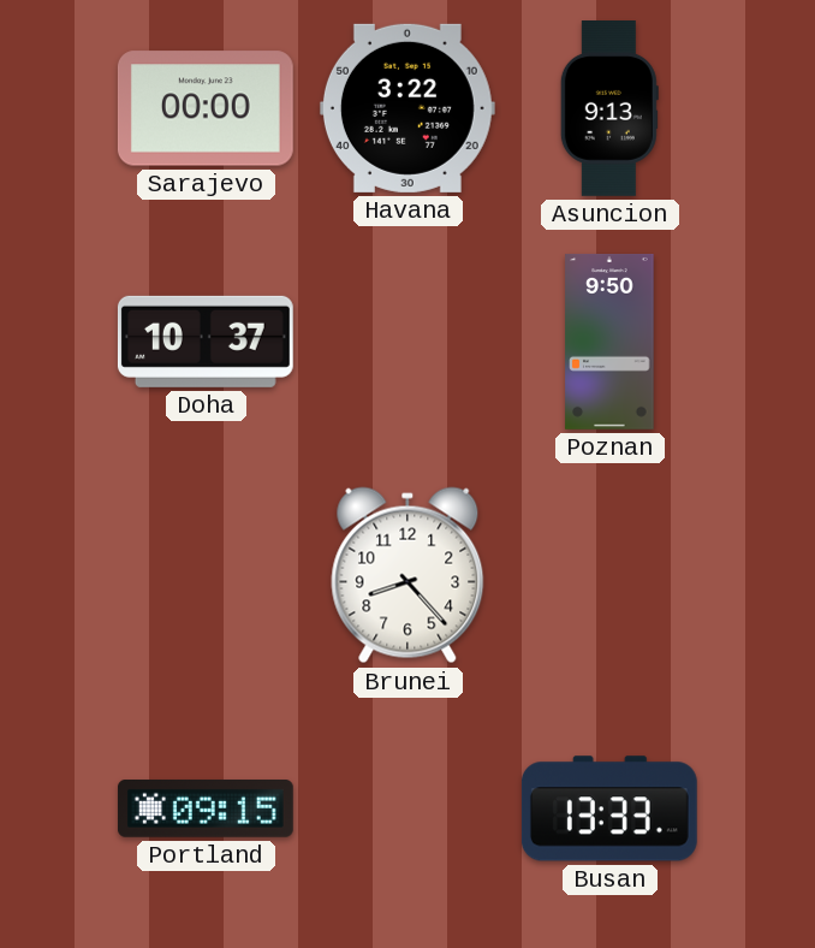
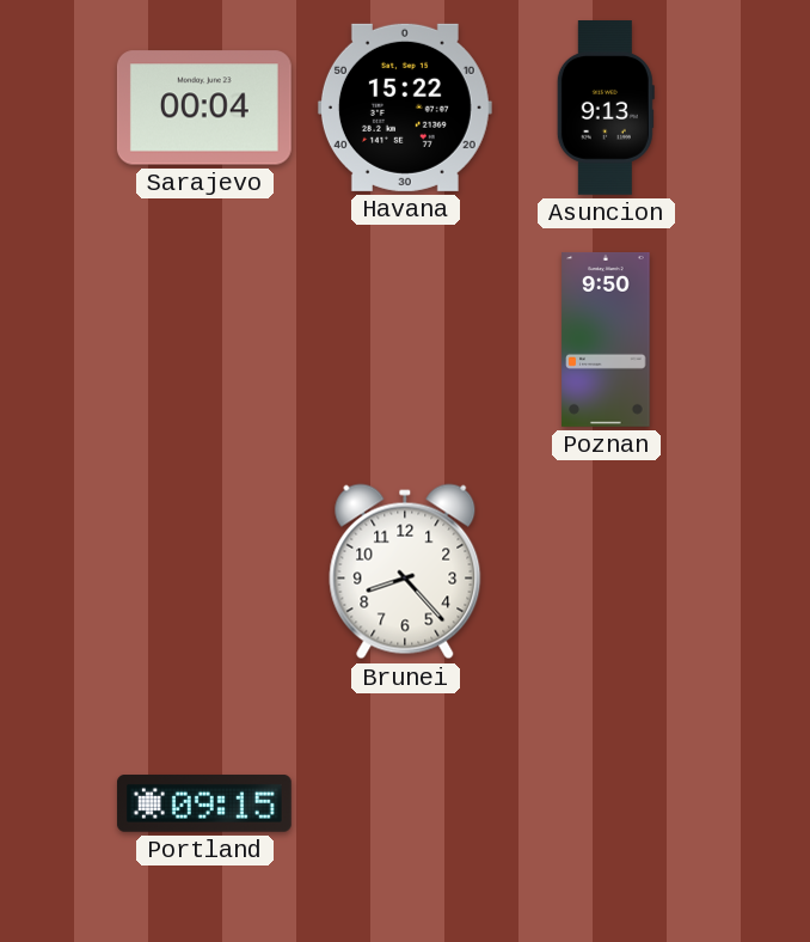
Sarajevo: 00:00 -> 00:04
Havana: 3:22 -> 15:22
Doha: 10:37 -> none
Busan: 13:33 -> none
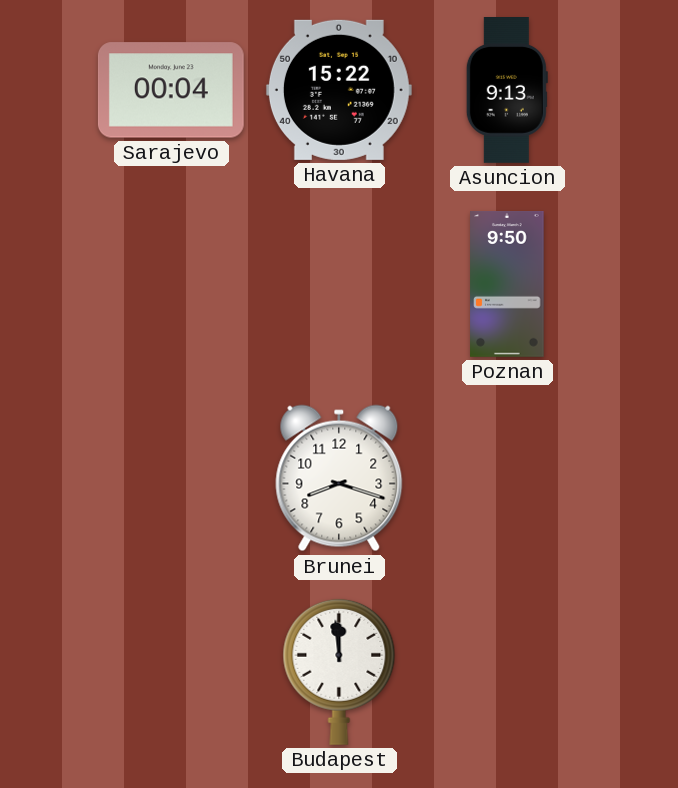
Brunei: 8:23 -> 8:18
Portland: 09:15 -> none
Budapest: none -> 11:59
